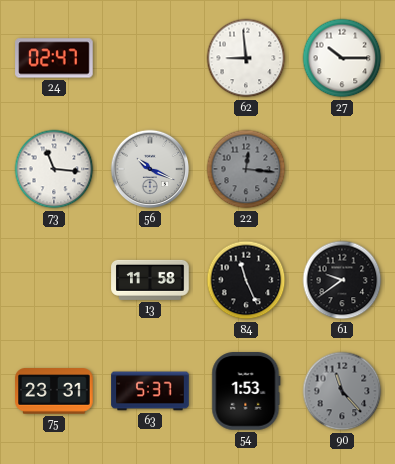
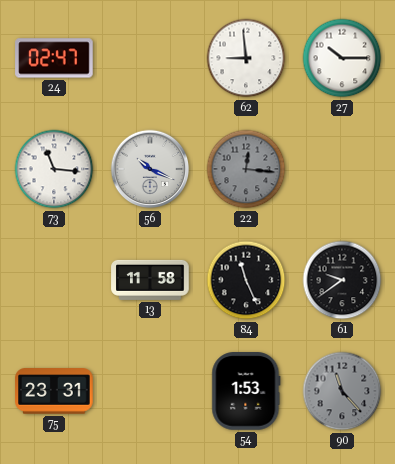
63: 5:37 -> none
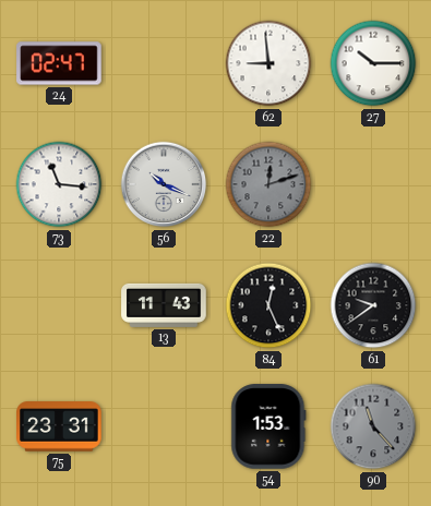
22: 12:16 -> 12:12
13: 11:58 -> 11:43
84: 11:26 -> 12:26
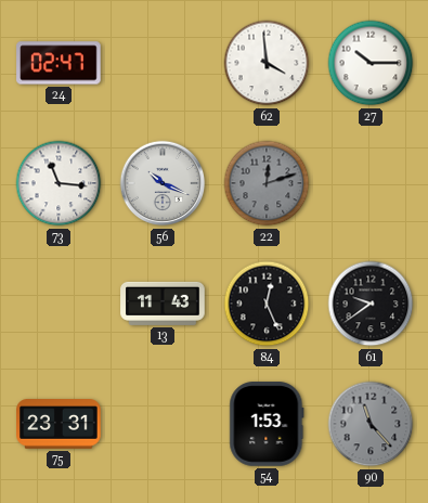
62: 8:59 -> 3:59
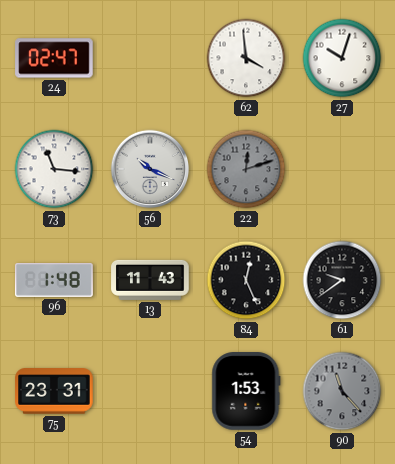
27: 10:15 -> 10:03
96: none -> 1:48
